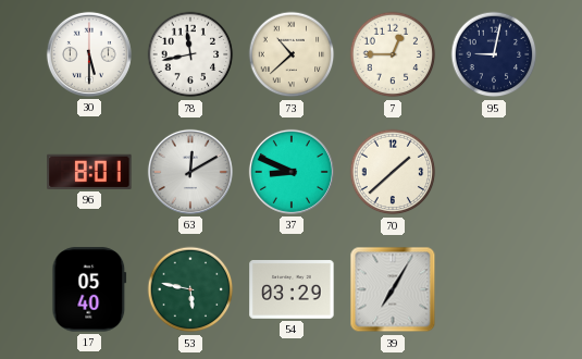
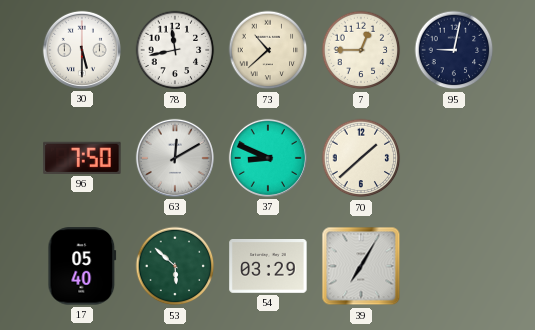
96: 8:01 -> 7:50
53: 5:47 -> 5:52
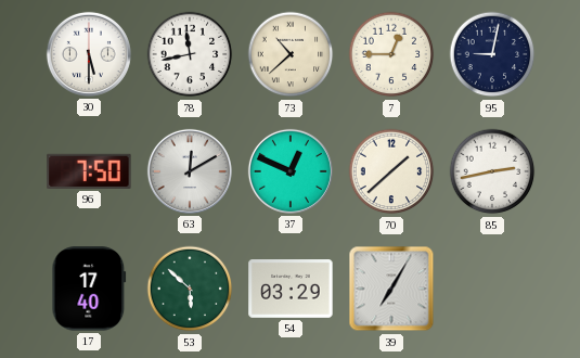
37: 8:49 -> 12:49
85: none -> 2:43
17: 05:40 -> 17:40
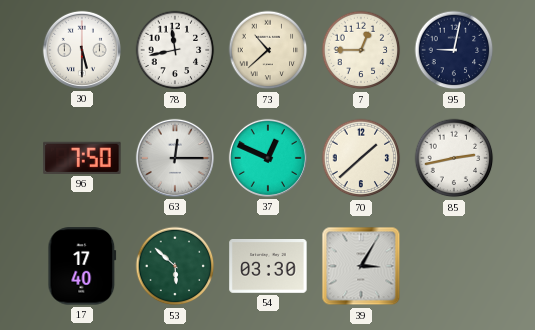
63: 12:10 -> 12:15
54: 03:29 -> 03:30
39: 7:05 -> 3:05
